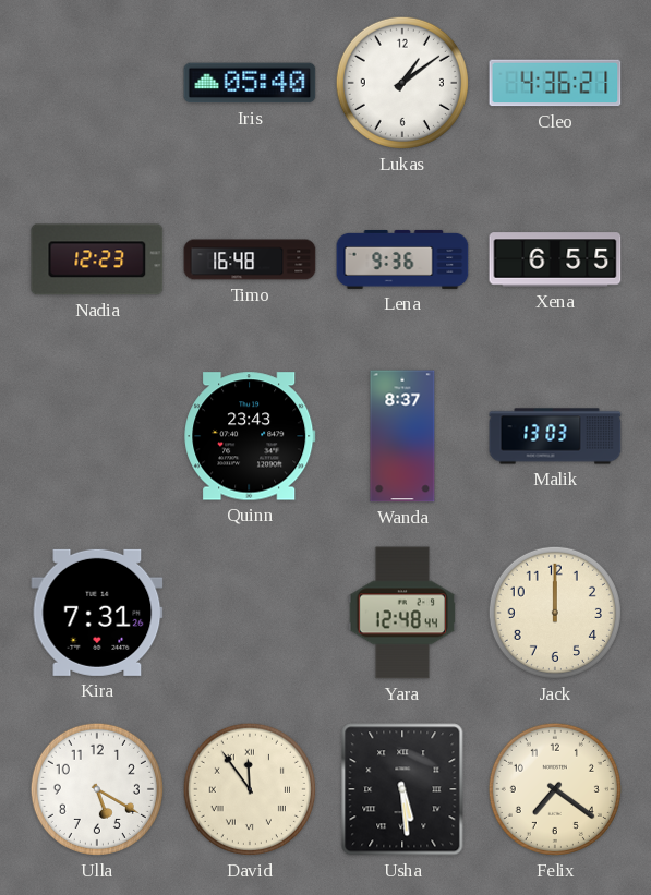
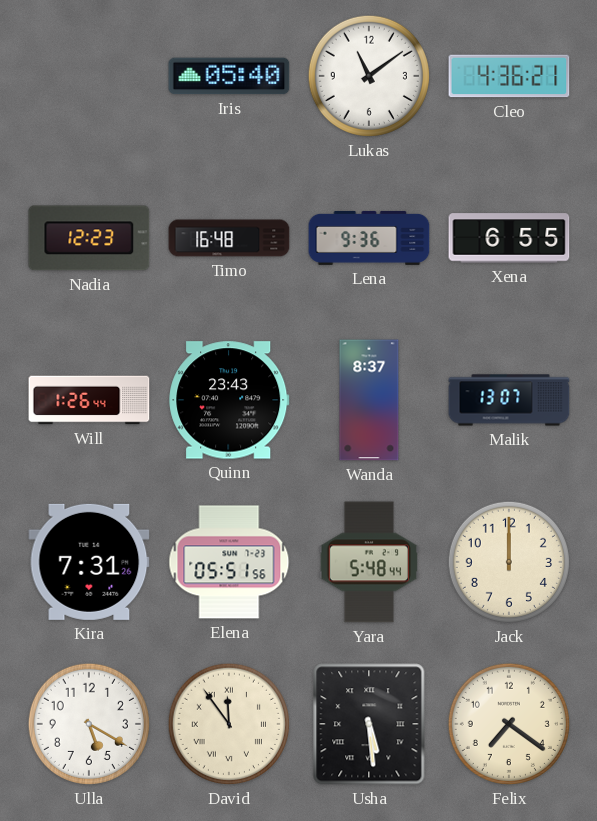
Lukas: 1:09 -> 11:09
Will: none -> 1:26
Malik: 13:03 -> 13:07
Elena: none -> 05:51
Yara: 12:48 -> 5:48
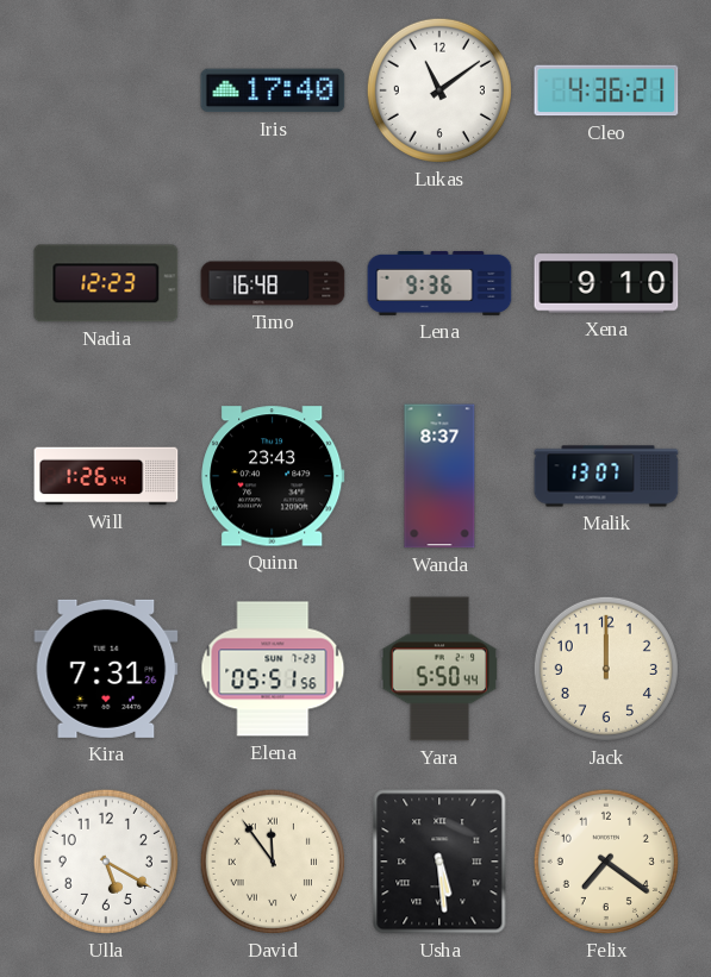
Iris: 05:40 -> 17:40
Xena: 6:55 -> 9:10
Yara: 5:48 -> 5:50
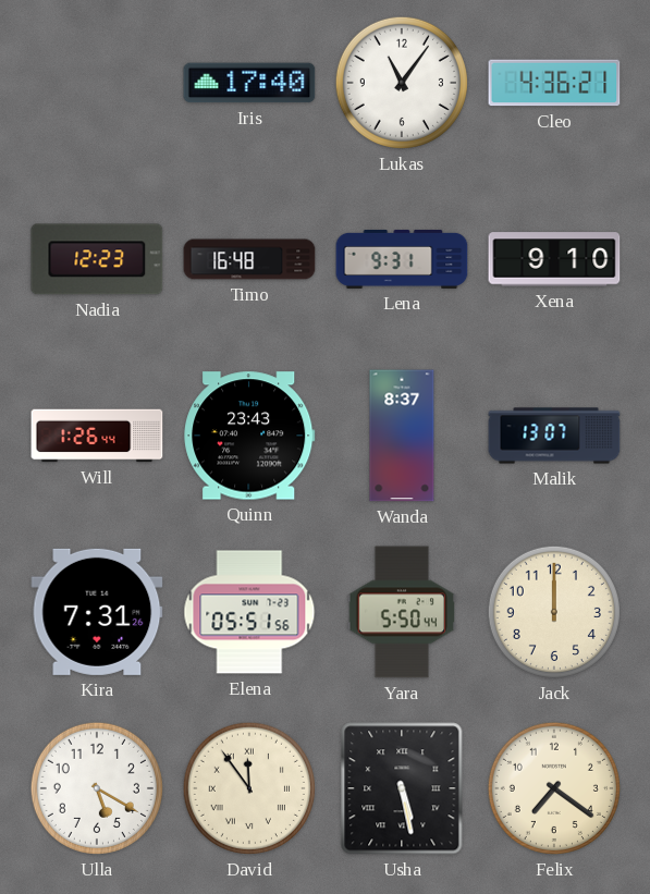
Lukas: 11:09 -> 11:06
Lena: 9:36 -> 9:31
Usha: 5:29 -> 5:28
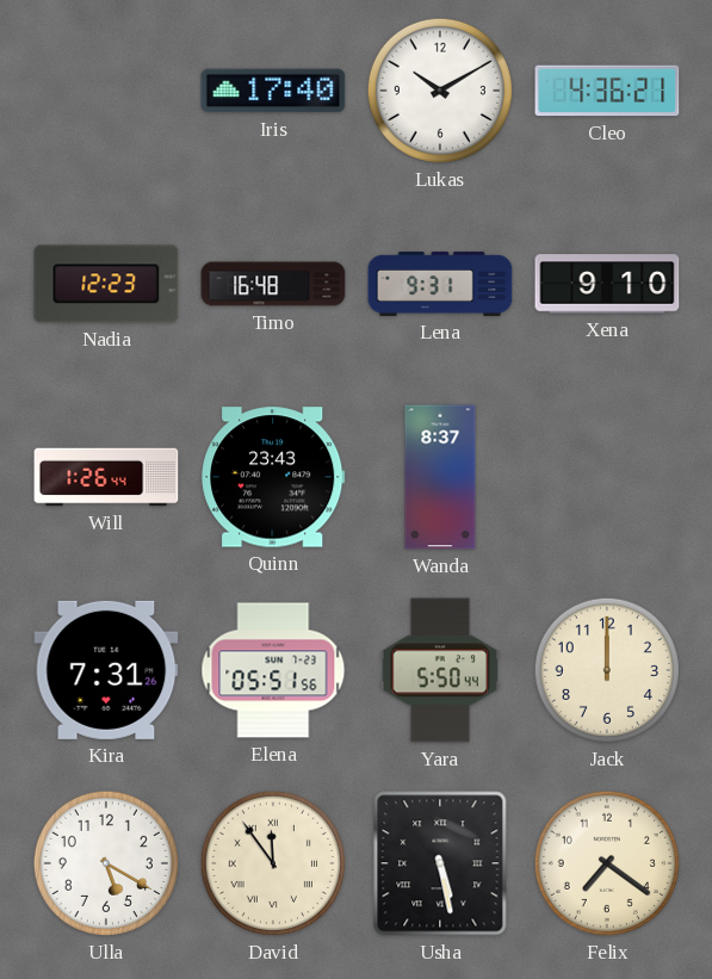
Lukas: 11:06 -> 10:10
Malik: 13:07 -> none
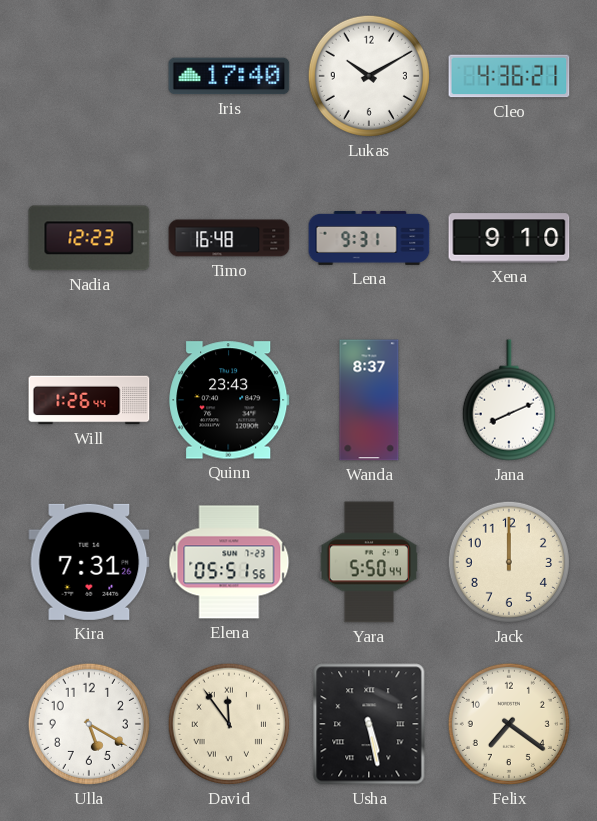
Jana: none -> 8:11
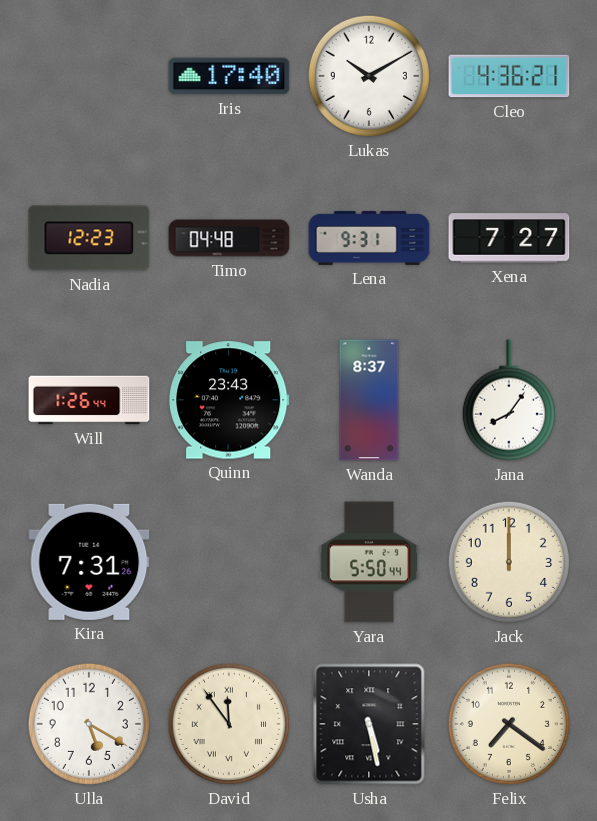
Timo: 16:48 -> 04:48
Xena: 9:10 -> 7:27
Jana: 8:11 -> 8:06
Elena: 05:51 -> none
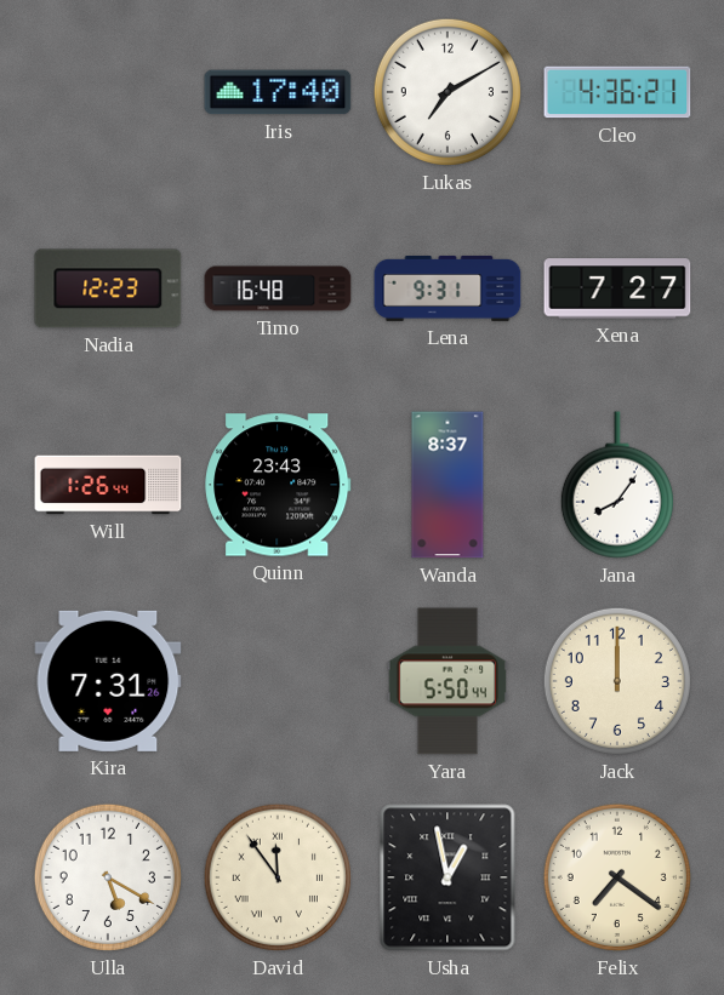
Lukas: 10:10 -> 7:10
Timo: 04:48 -> 16:48
Usha: 5:28 -> 12:58
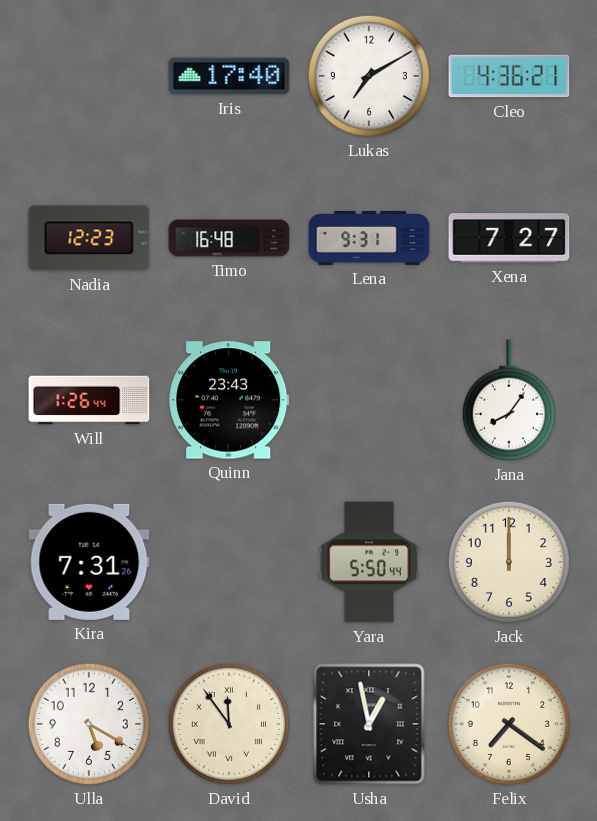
Wanda: 8:37 -> none
